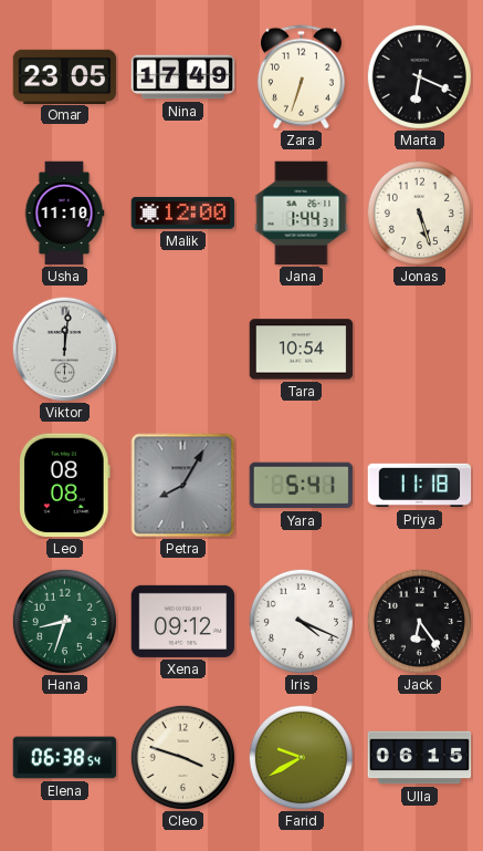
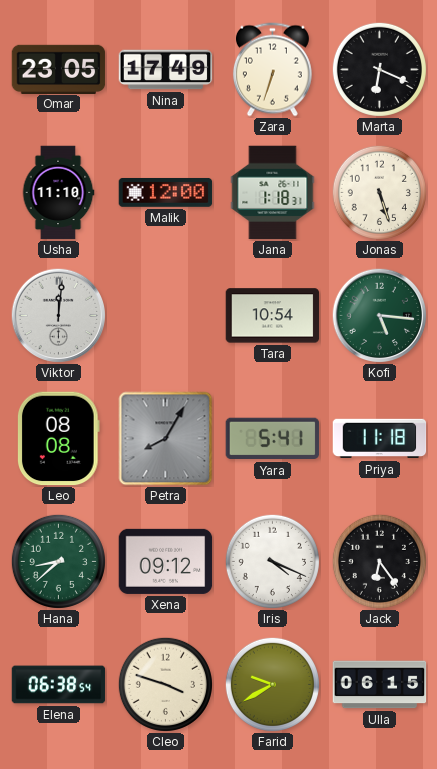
Jana: 1:44 -> 1:18
Kofi: none -> 5:16
Hana: 8:33 -> 8:38
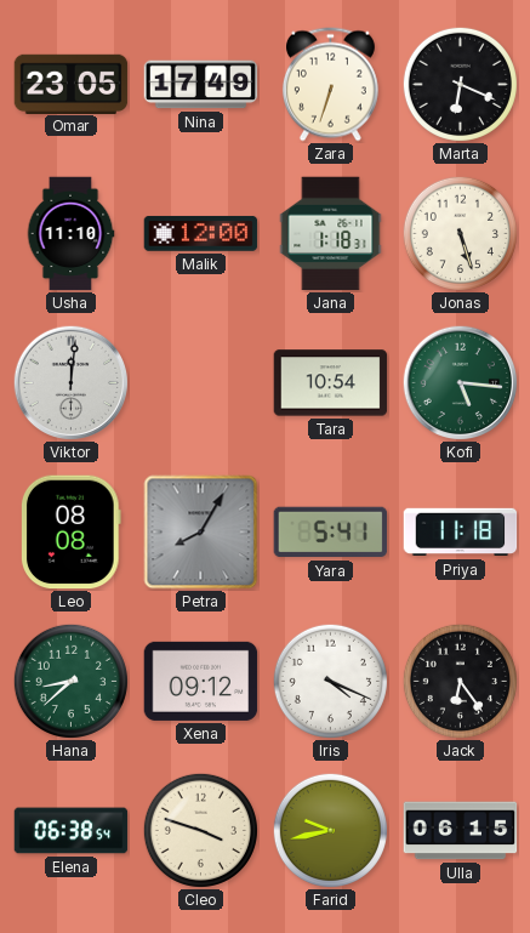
Farid: 9:40 -> 9:43
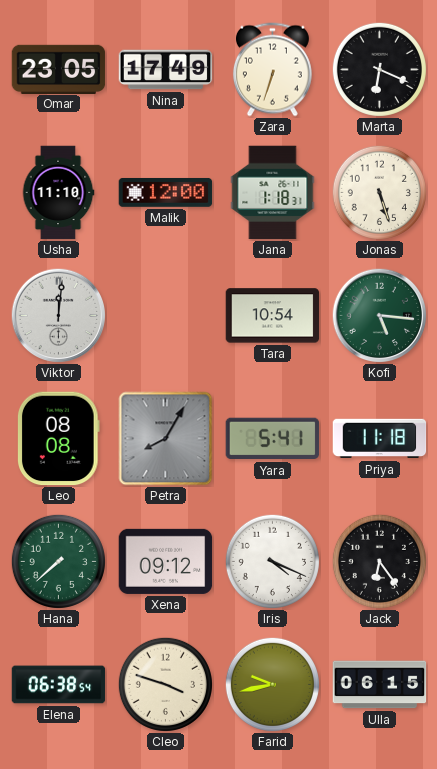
Hana: 8:38 -> 7:38
